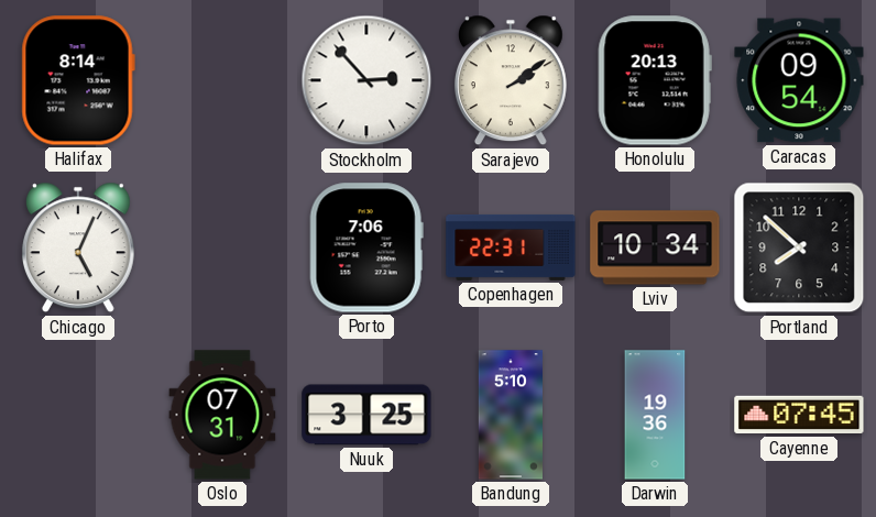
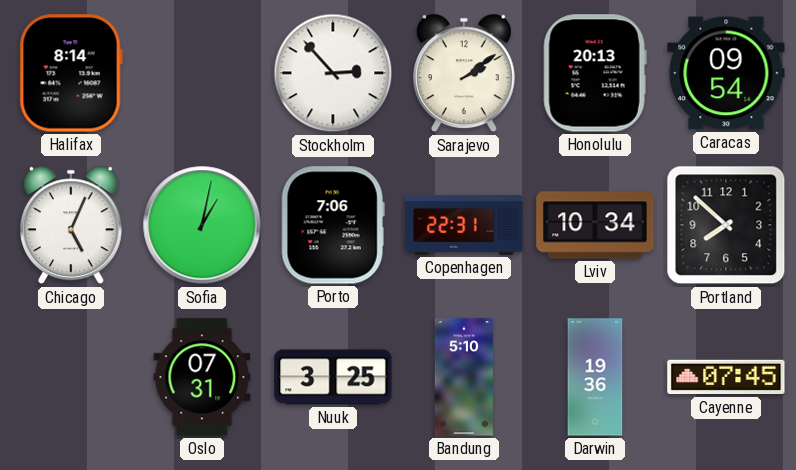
Sofia: none -> 1:02
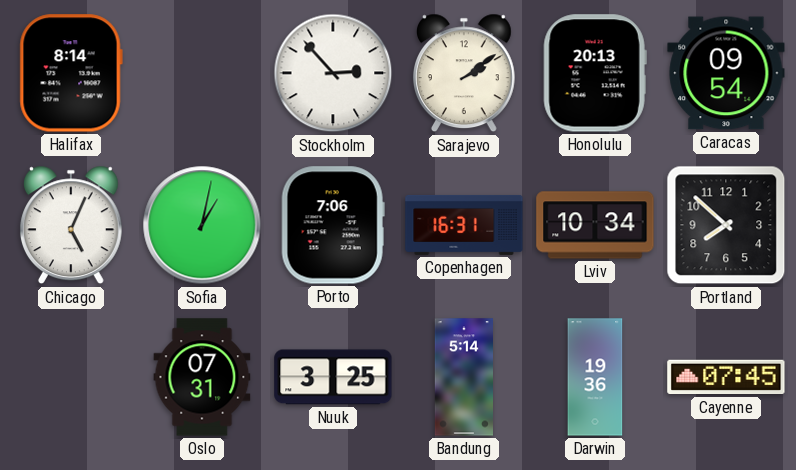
Copenhagen: 22:31 -> 16:31
Bandung: 5:10 -> 5:14
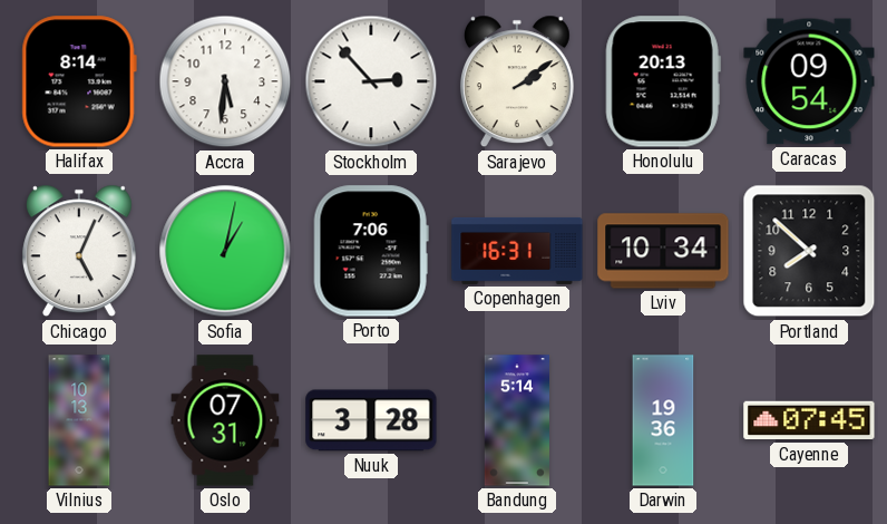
Accra: none -> 5:31
Vilnius: none -> 10:13
Nuuk: 3:25 -> 3:28
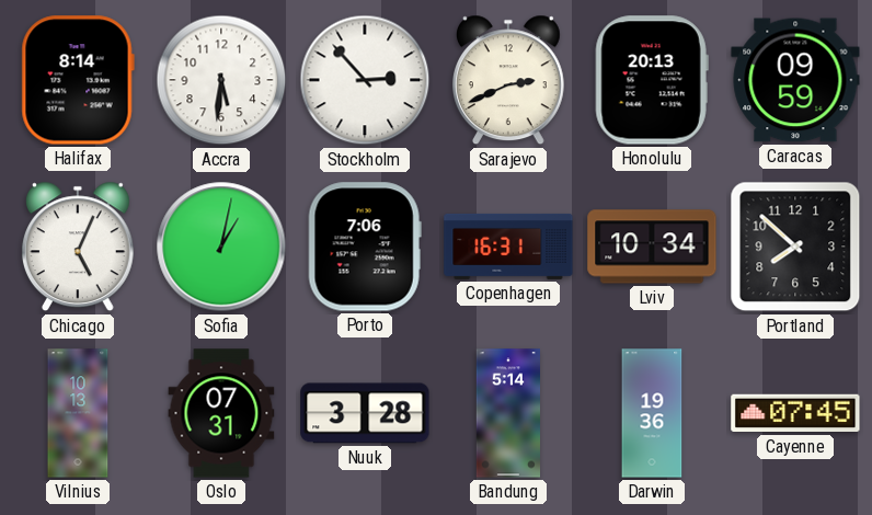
Sarajevo: 2:09 -> 2:41
Caracas: 09:54 -> 09:59
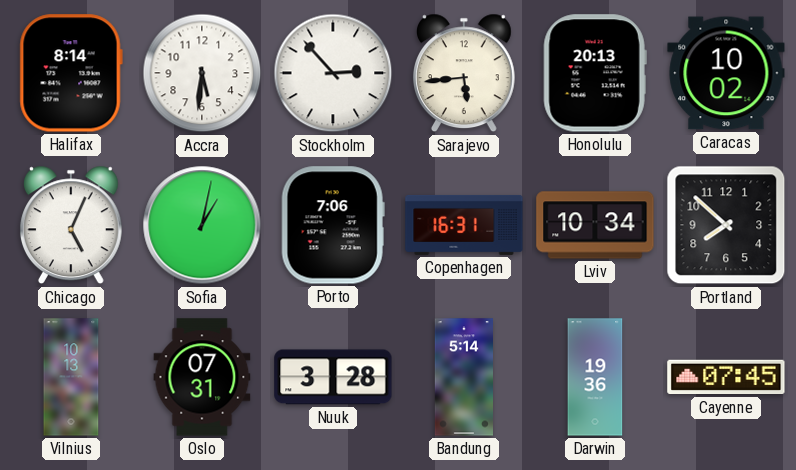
Sarajevo: 2:41 -> 5:44
Caracas: 09:59 -> 10:02
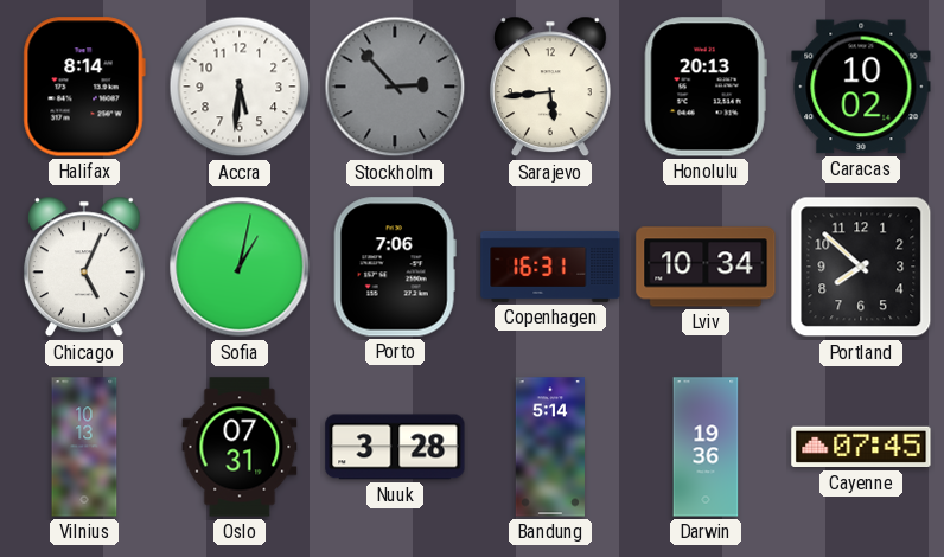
Stockholm dial: white -> grey
